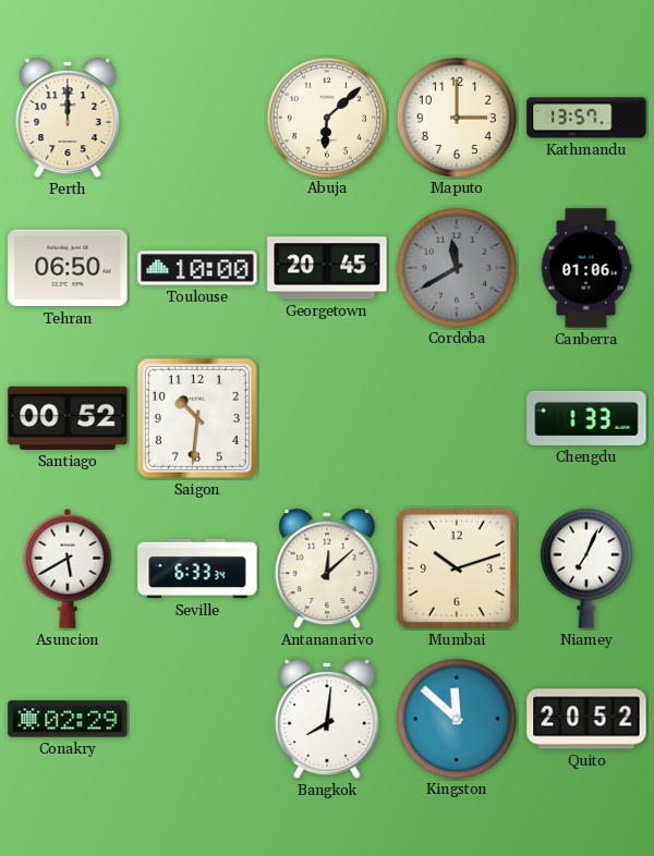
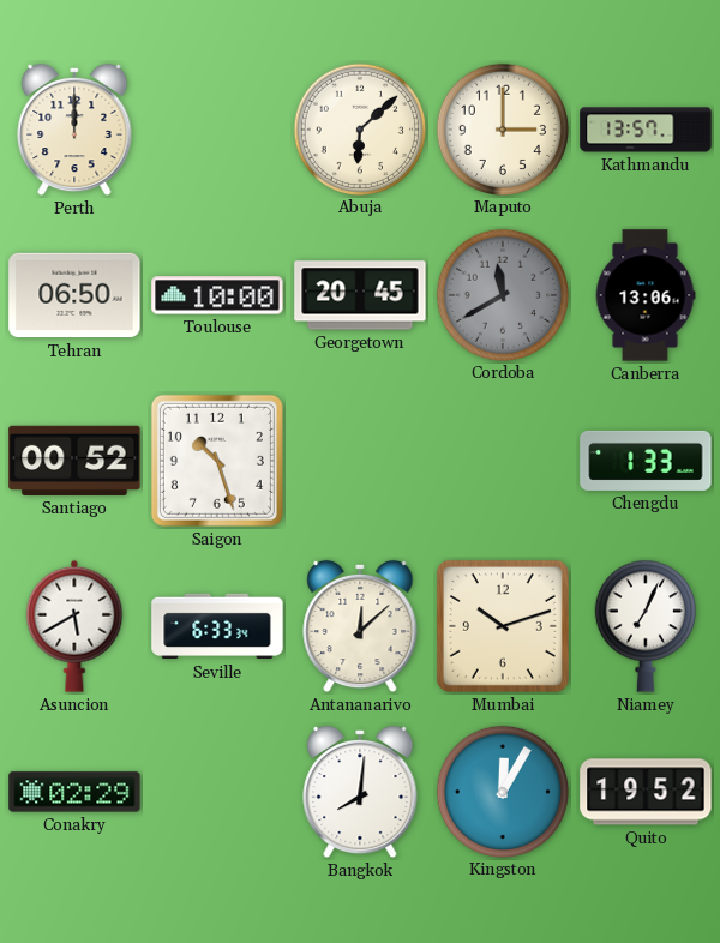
Canberra: 01:06 -> 13:06
Saigon: 10:31 -> 10:27
Kingston: 11:52 -> 12:05
Quito: 20:52 -> 19:52
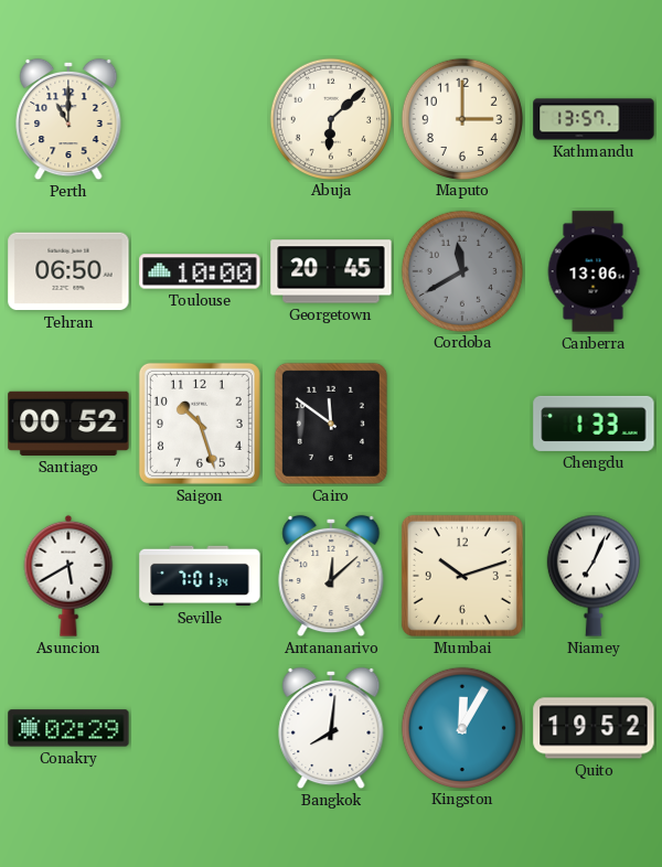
Perth: 12:00 -> 11:00
Cairo: none -> 11:51
Seville: 6:33 -> 7:01
